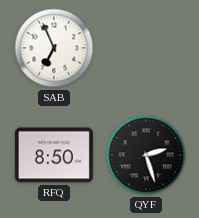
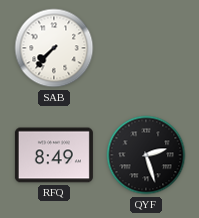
SAB: 6:56 -> 7:37
RFQ: 8:50 -> 8:49
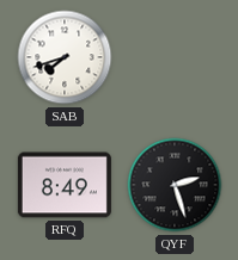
SAB: 7:37 -> 7:42
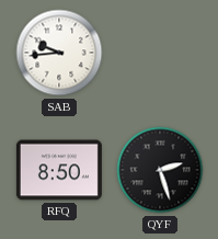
SAB: 7:42 -> 9:44
RFQ: 8:49 -> 8:50
